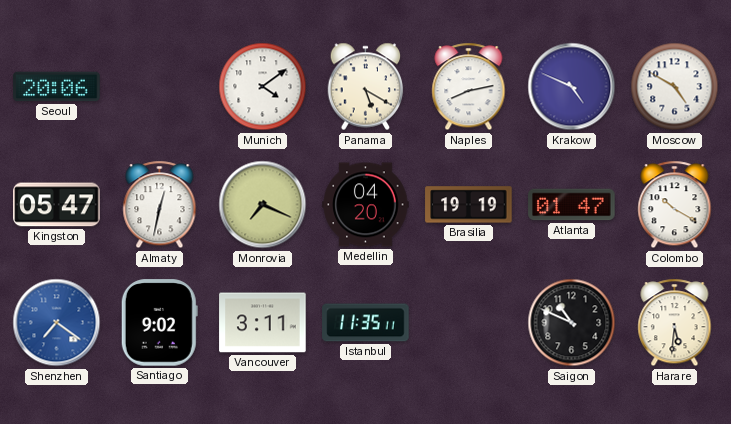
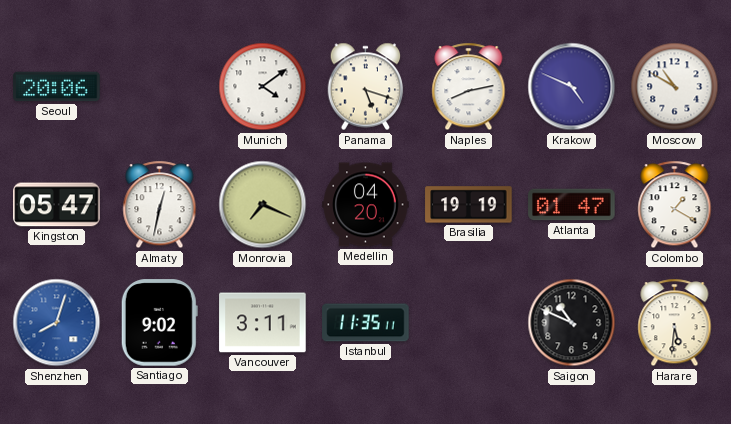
Panama: 5:20 -> 5:18
Moscow: 4:50 -> 10:50
Colombo: 10:20 -> 1:20
Shenzhen: 7:21 -> 8:03
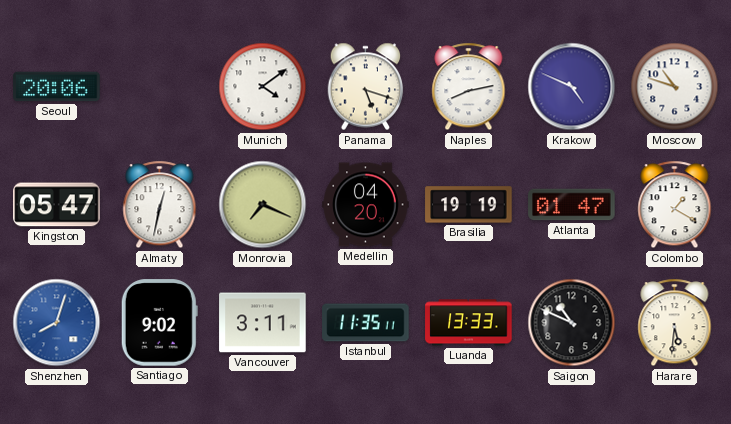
Moscow: 10:50 -> 10:48
Luanda: none -> 13:33
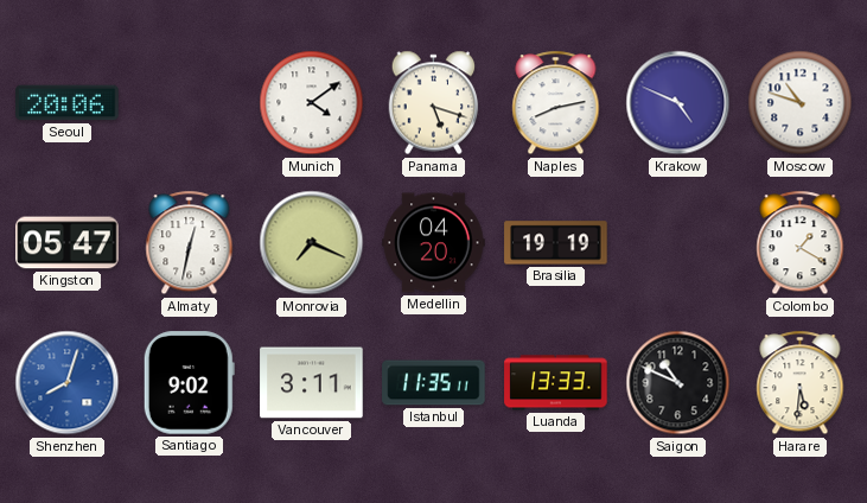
Atlanta: 01:47 -> none
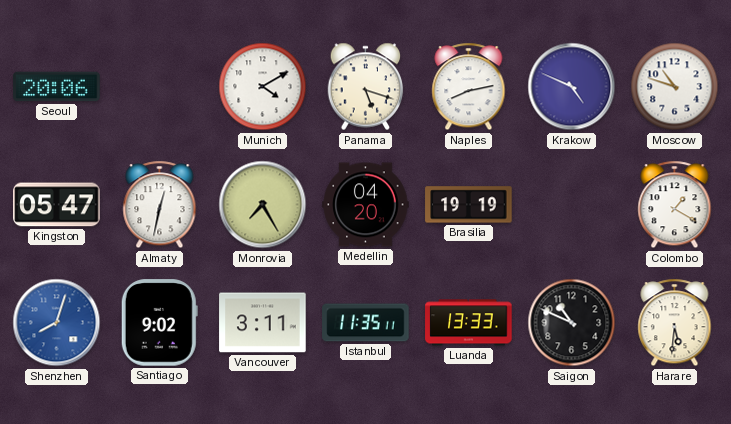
Munich: 4:09 -> 4:10
Monrovia: 7:19 -> 7:25
